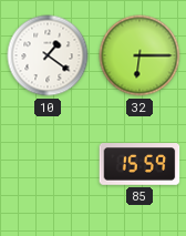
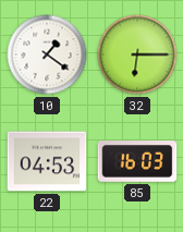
22: none -> 04:53
85: 15:59 -> 16:03
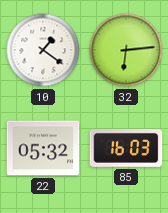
32: 6:15 -> 6:14
22: 04:53 -> 05:32
